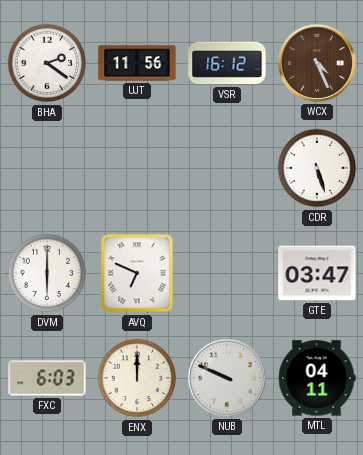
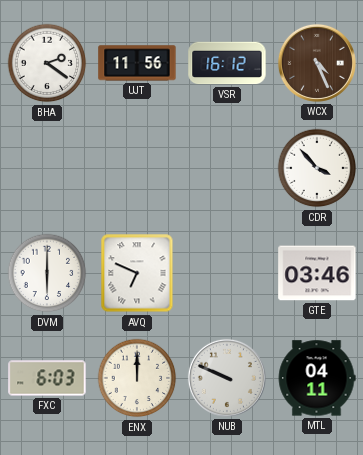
CDR: 5:27 -> 3:53
GTE: 03:47 -> 03:46
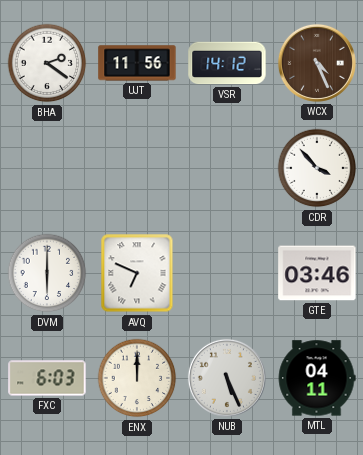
VSR: 16:12 -> 14:12
NUB: 9:49 -> 5:26
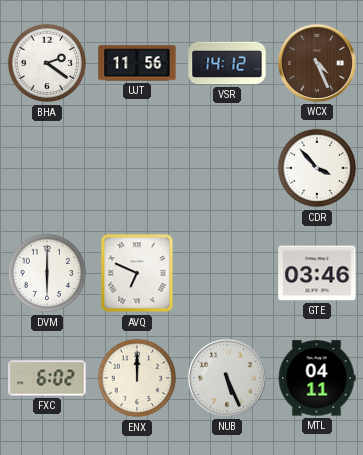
FXC: 6:03 -> 6:02
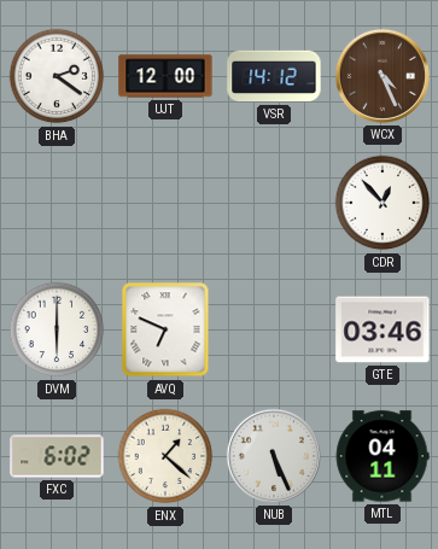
UJT: 11:56 -> 12:00
CDR: 3:53 -> 12:53
ENX: 12:00 -> 1:22
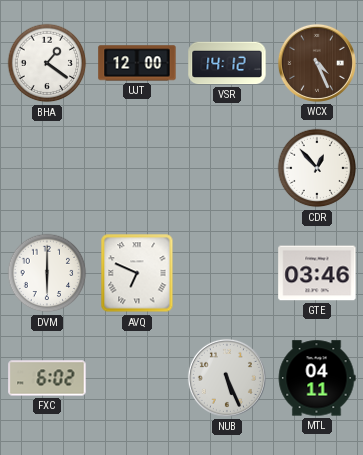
BHA: 2:21 -> 1:21
ENX: 1:22 -> none
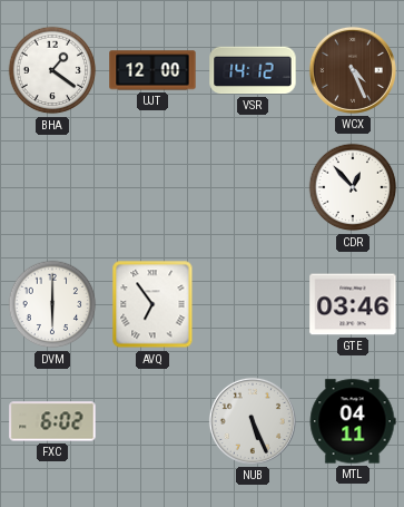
AVQ: 6:49 -> 6:54
